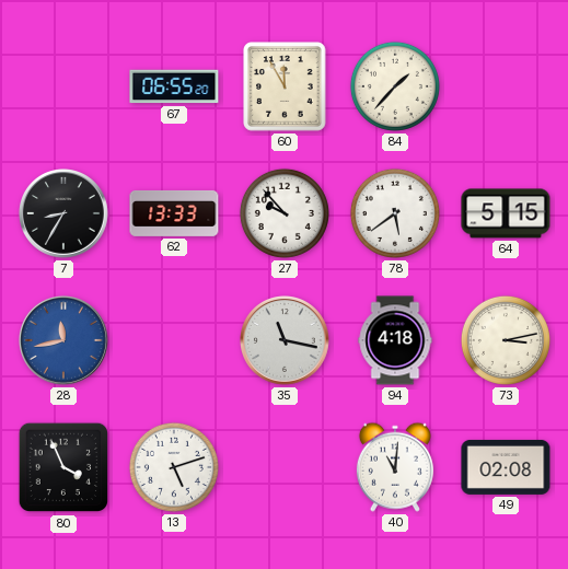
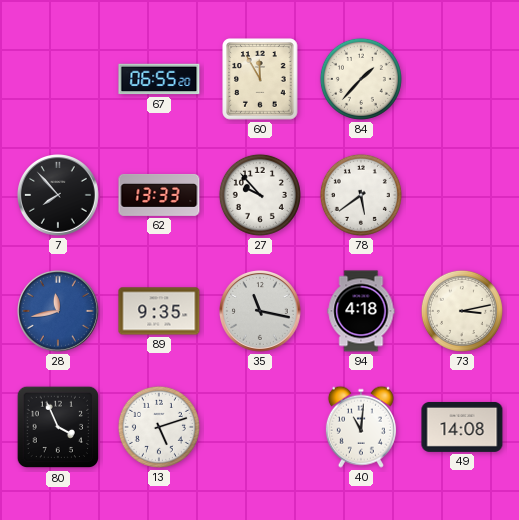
7: 8:35 -> 7:53
64: 5:15 -> none
89: none -> 9:35
49: 02:08 -> 14:08
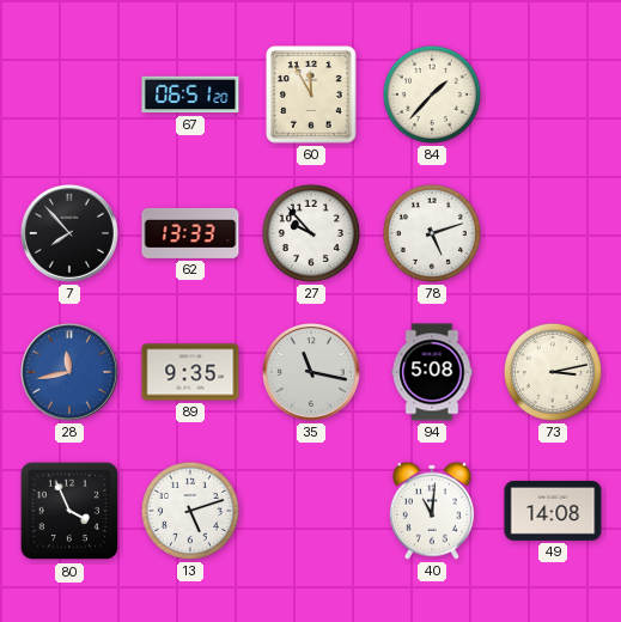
67: 06:55 -> 06:51
78: 5:39 -> 5:12
94: 4:18 -> 5:08
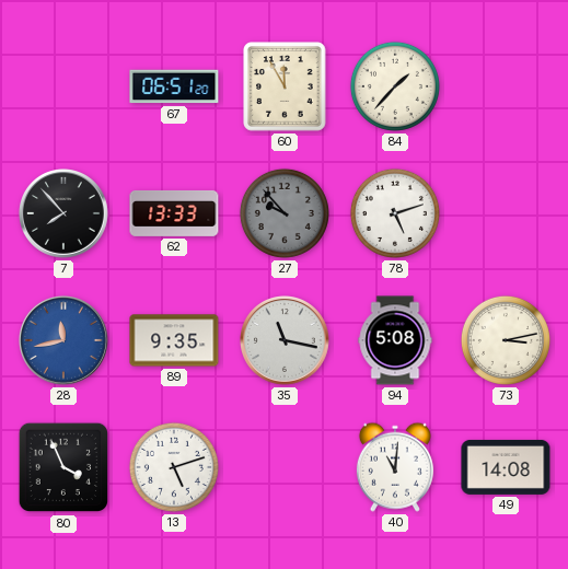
27 dial: white -> grey
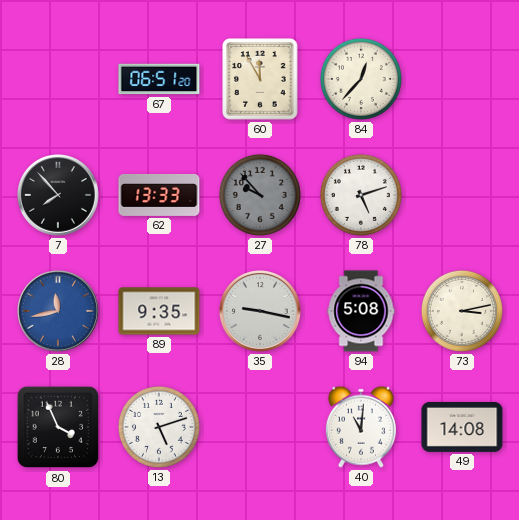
84: 1:37 -> 12:37
35: 11:17 -> 9:17
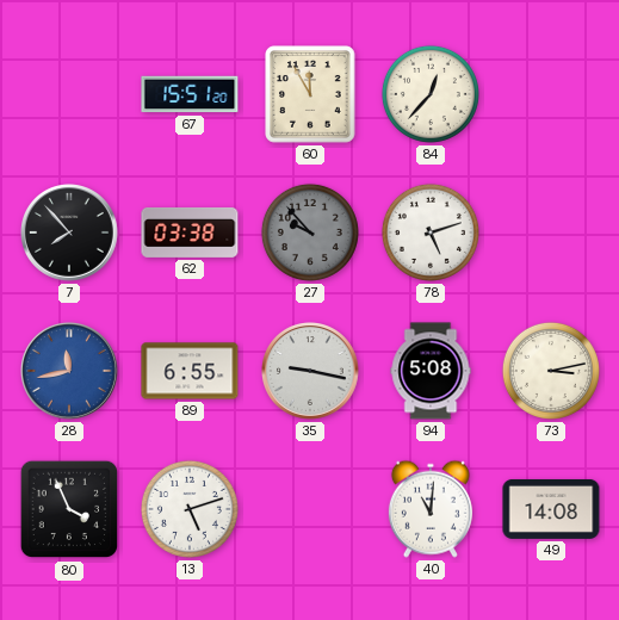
67: 06:51 -> 15:51
62: 13:33 -> 03:38
89: 9:35 -> 6:55
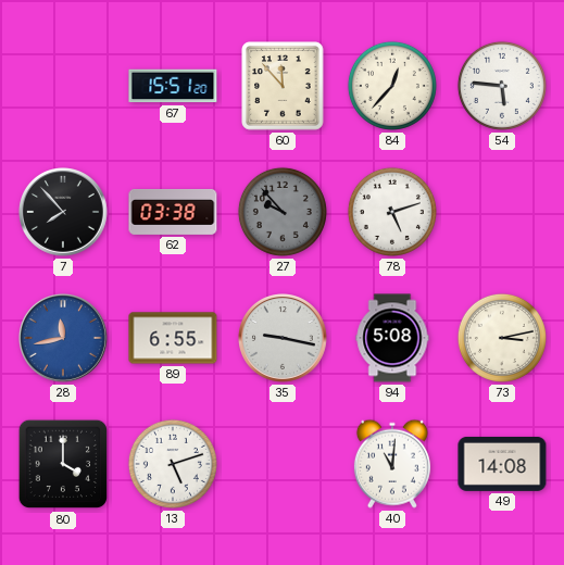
60: 11:55 -> 11:53
54: none -> 5:46
80: 3:56 -> 4:00
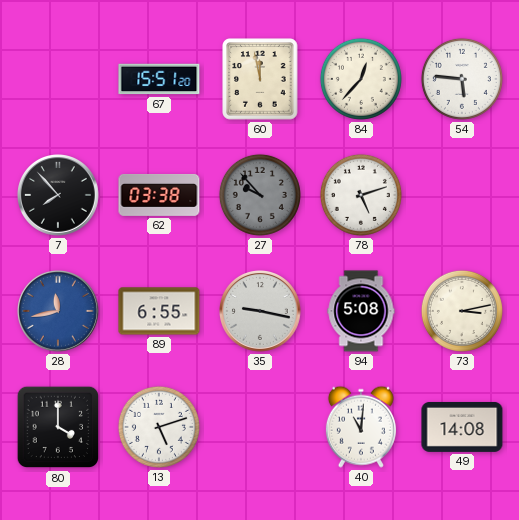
60: 11:53 -> 11:58
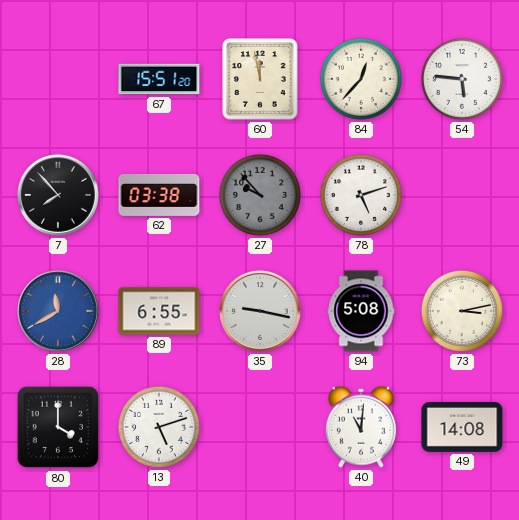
28: 11:43 -> 11:40
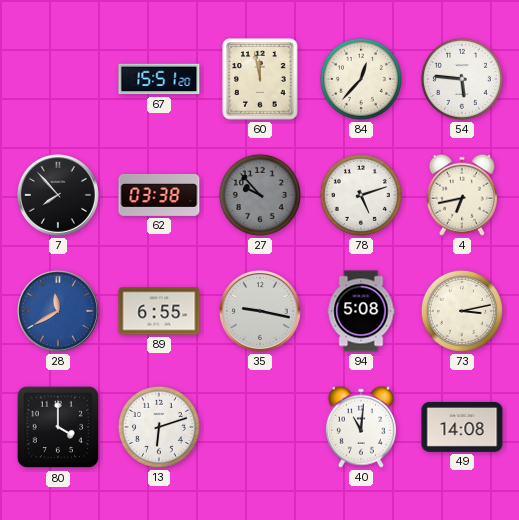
4: none -> 6:43
13: 5:12 -> 6:12
